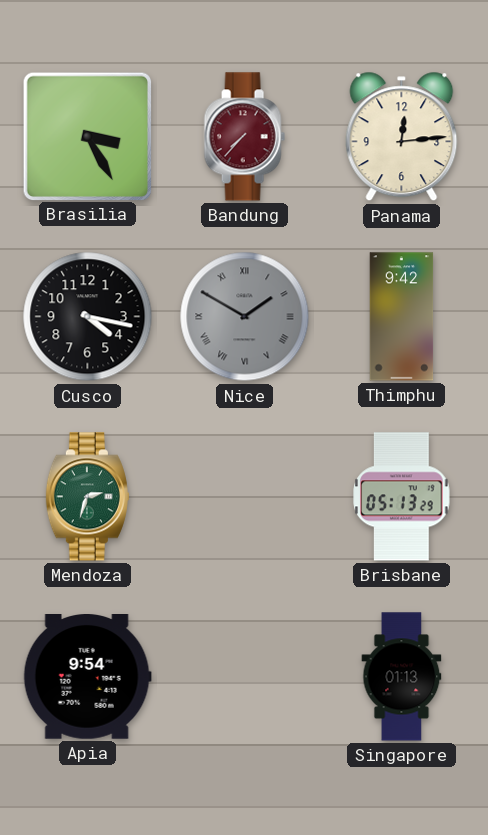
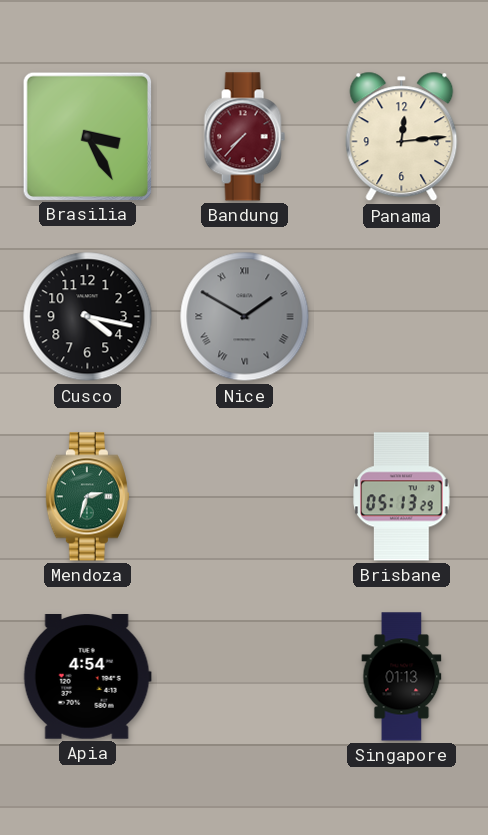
Thimphu: 9:42 -> none
Apia: 9:54 -> 4:54
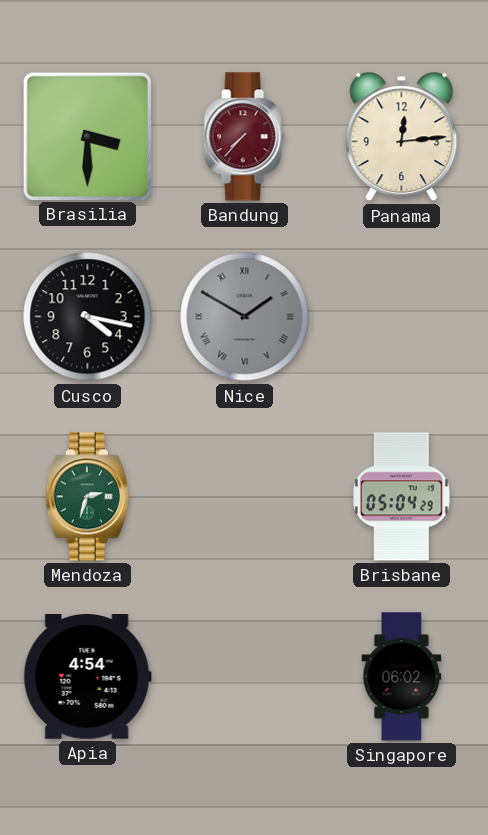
Brasilia: 3:25 -> 3:30
Brisbane: 05:13 -> 05:04
Singapore: 01:13 -> 06:02
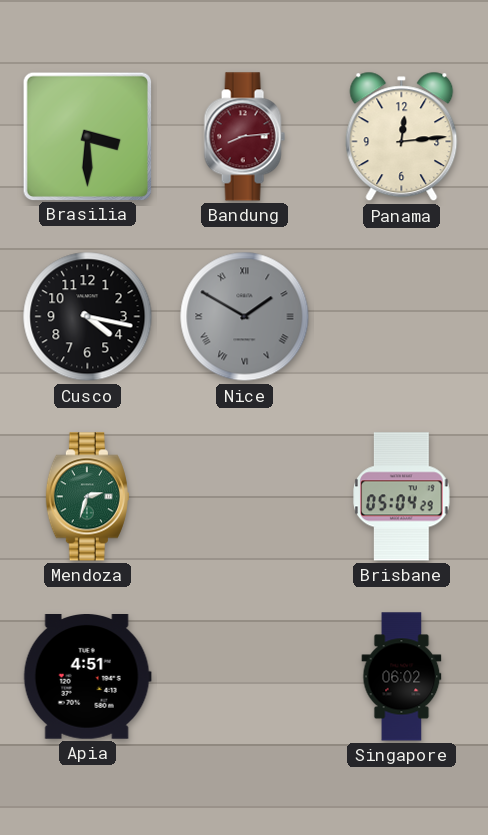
Bandung: 7:37 -> 8:14
Apia: 4:54 -> 4:51
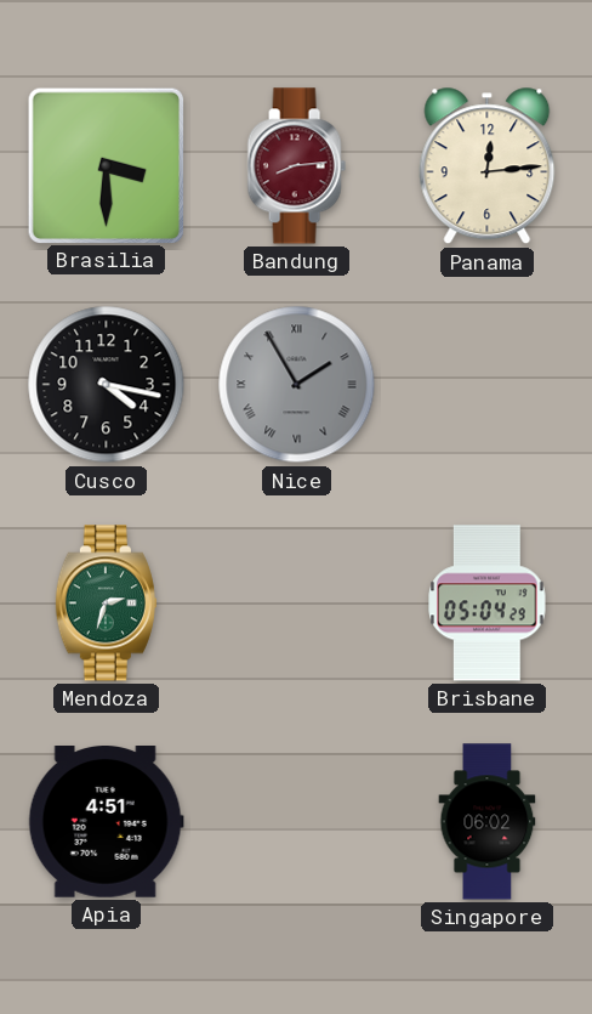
Nice: 1:50 -> 1:55
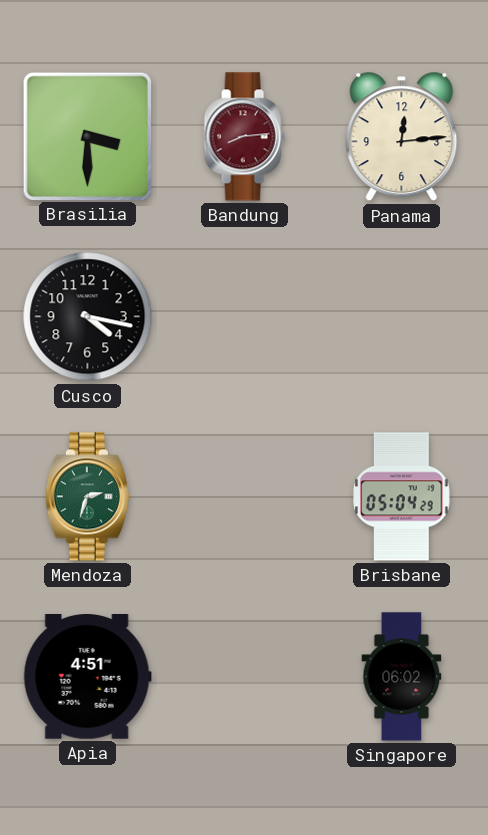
Nice: 1:55 -> none
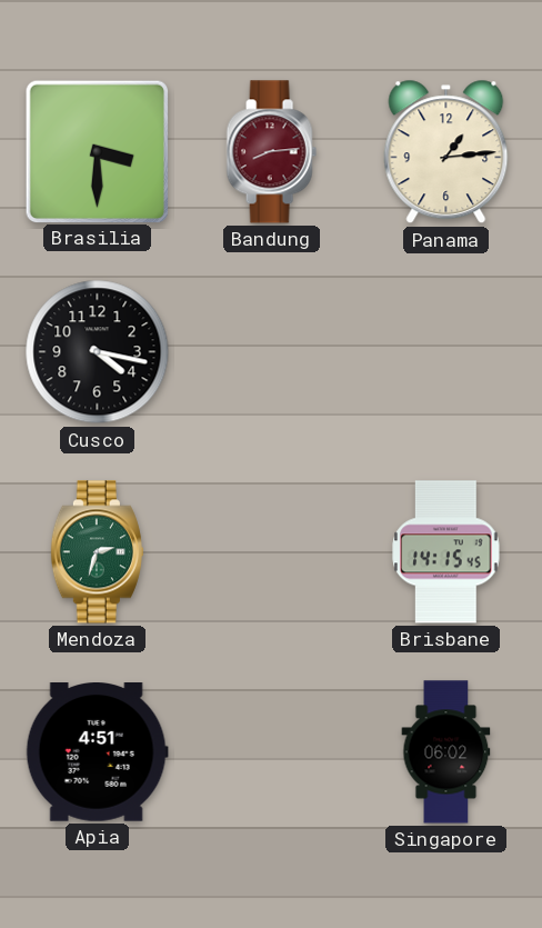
Panama: 12:14 -> 1:14
Brisbane: 05:04 -> 14:15
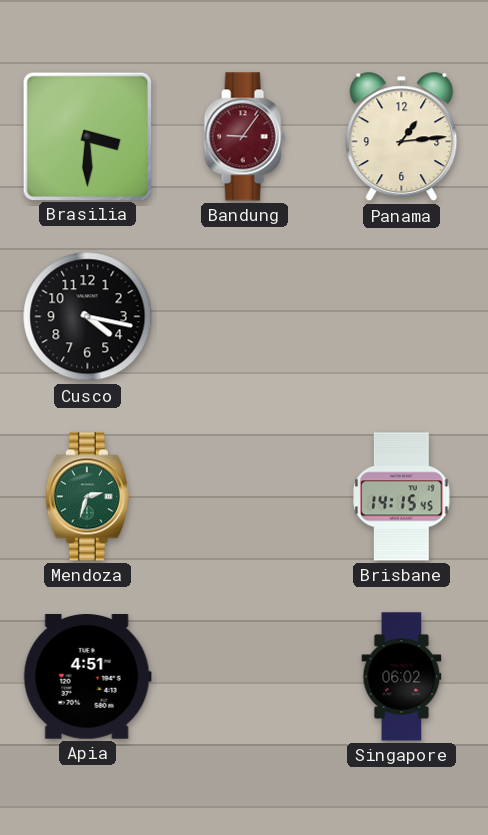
Bandung: 8:14 -> 9:06
